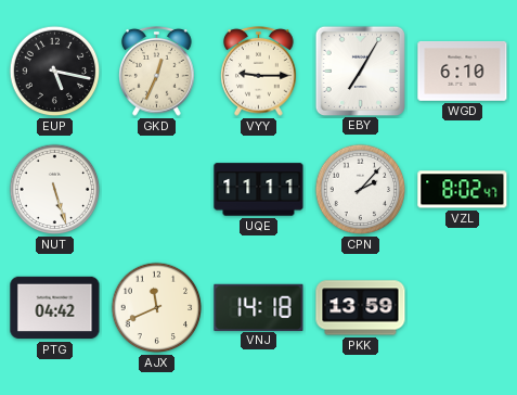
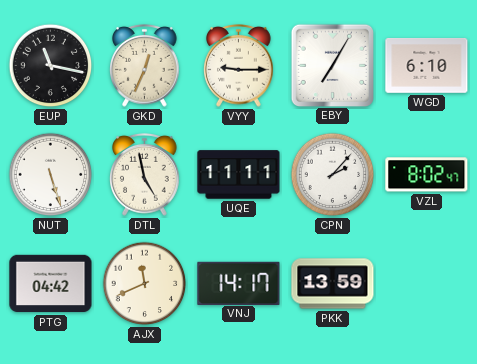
EUP: 5:17 -> 11:17
DTL: none -> 4:58
VNJ: 14:18 -> 14:17
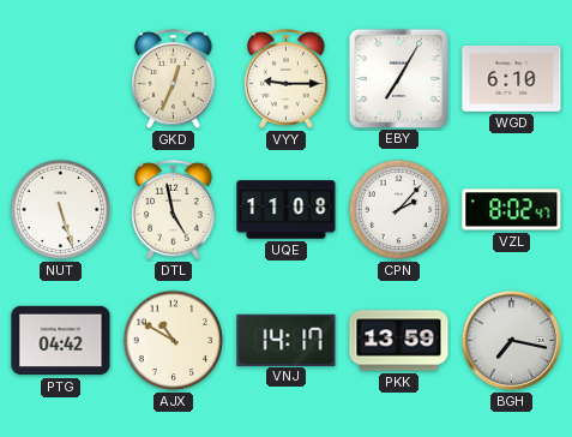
EUP: 11:17 -> none
UQE: 11:11 -> 11:08
AJX: 11:41 -> 10:50
BGH: none -> 7:17
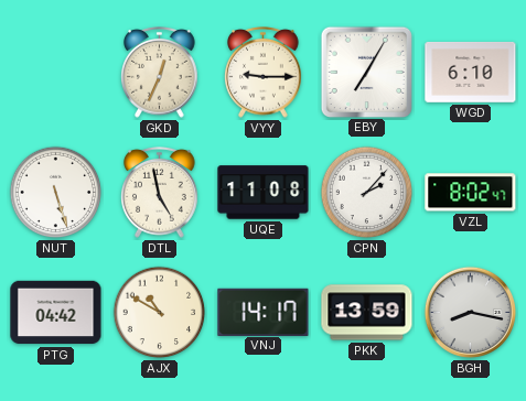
BGH: 7:17 -> 8:17
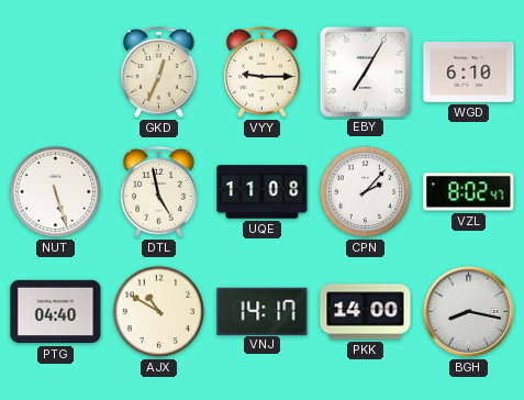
PTG: 04:42 -> 04:40
PKK: 13:59 -> 14:00
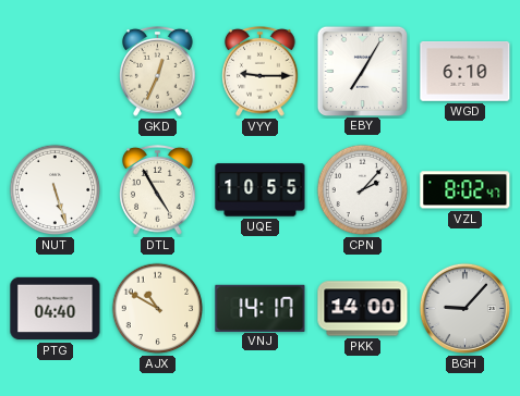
DTL: 4:58 -> 4:55
UQE: 11:08 -> 10:55
BGH: 8:17 -> 9:07
